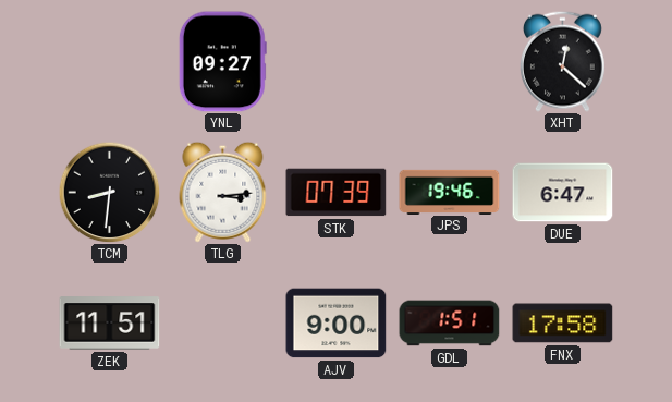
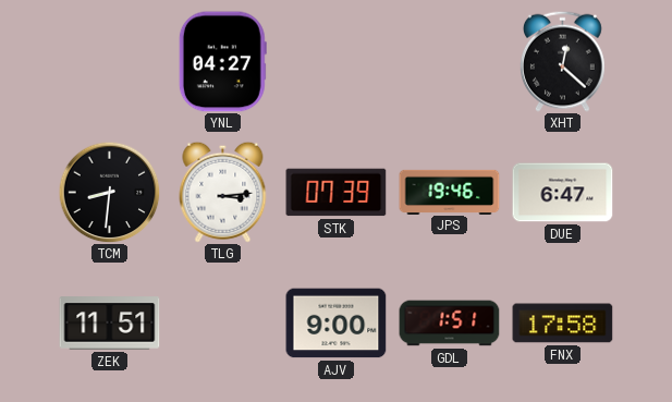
YNL: 09:27 -> 04:27
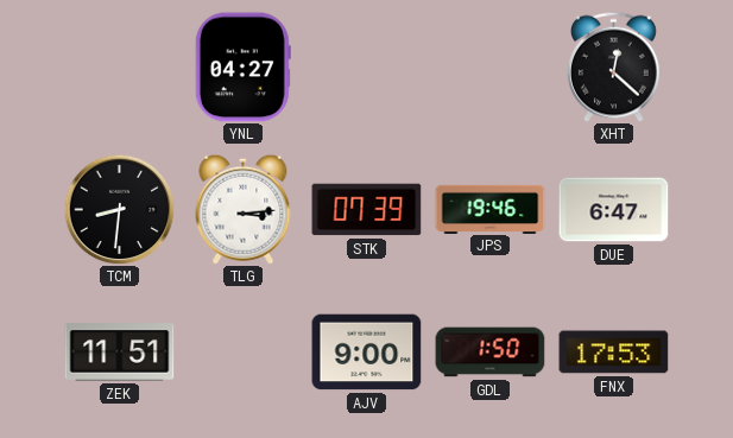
GDL: 1:51 -> 1:50
FNX: 17:58 -> 17:53
